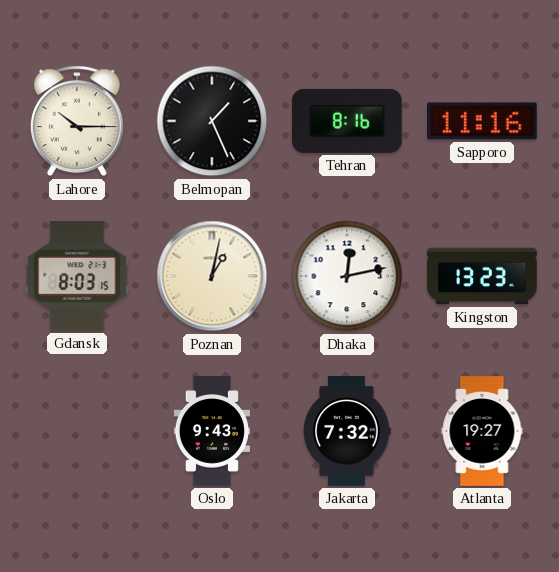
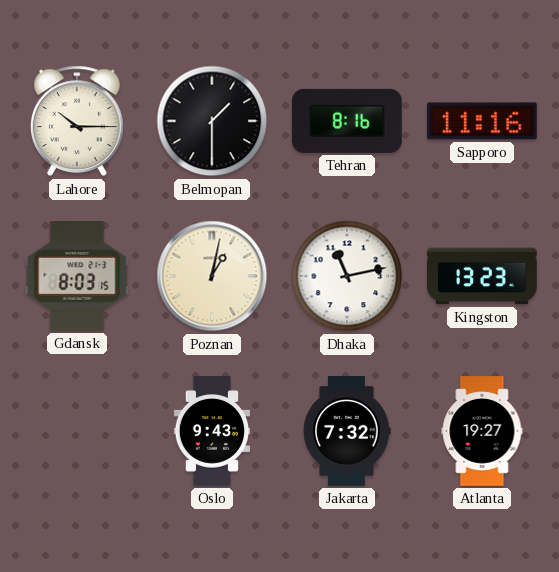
Belmopan: 1:26 -> 1:30
Dhaka: 12:13 -> 11:13
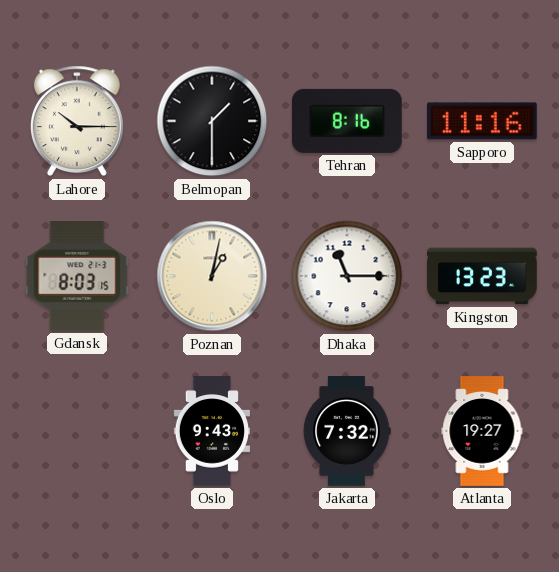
Dhaka: 11:13 -> 11:15
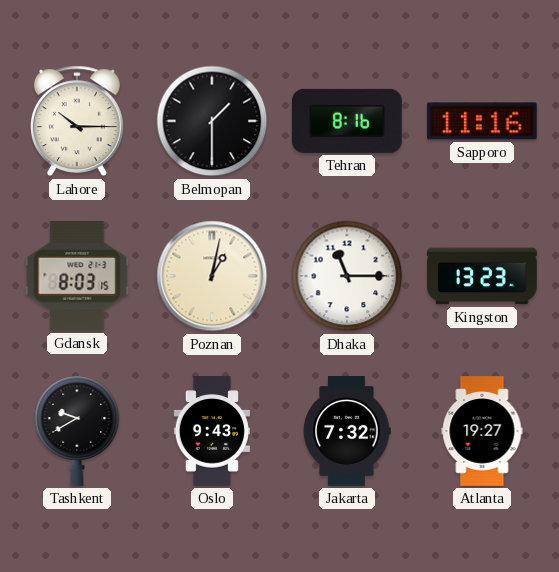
Tashkent: none -> 9:40
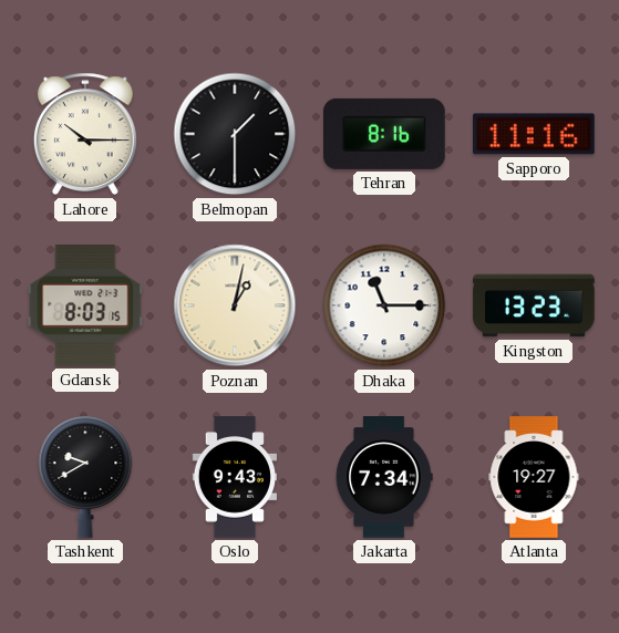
Jakarta: 7:32 -> 7:34
